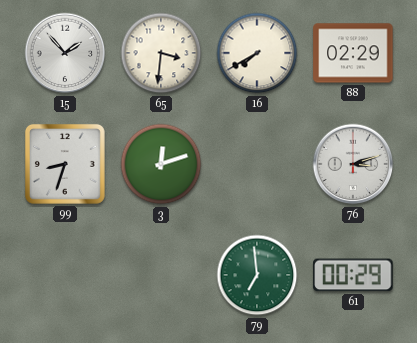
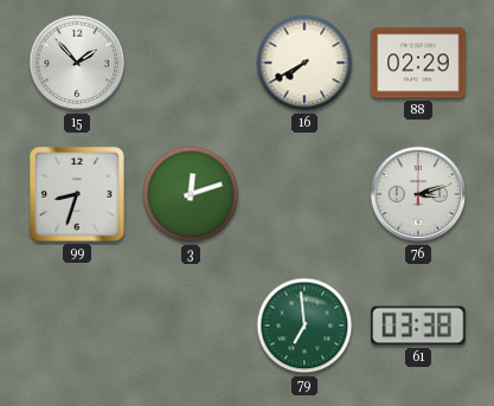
65: 3:31 -> none
61: 00:29 -> 03:38
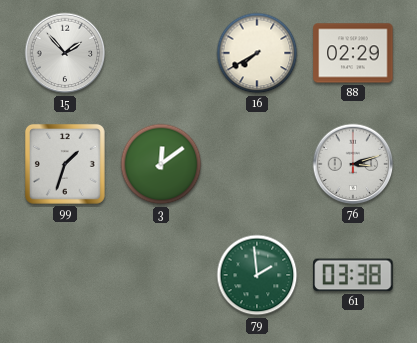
99: 8:33 -> 1:33
3: 12:12 -> 12:09
79: 6:59 -> 1:59
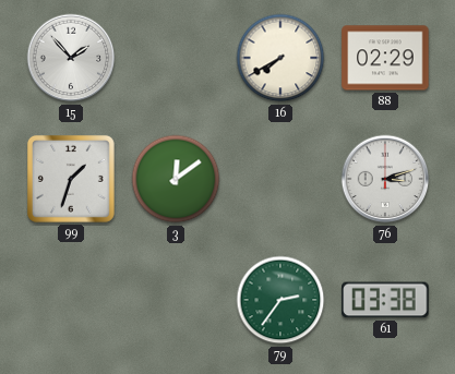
79: 1:59 -> 2:36
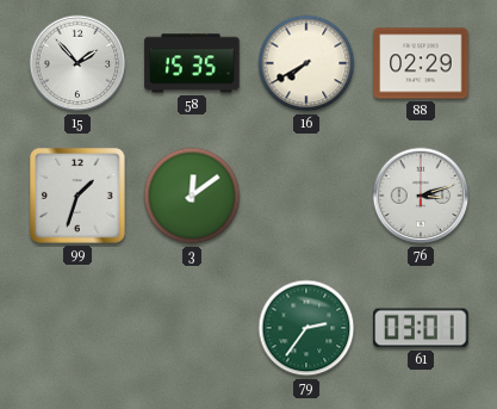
58: none -> 15:35
61: 03:38 -> 03:01
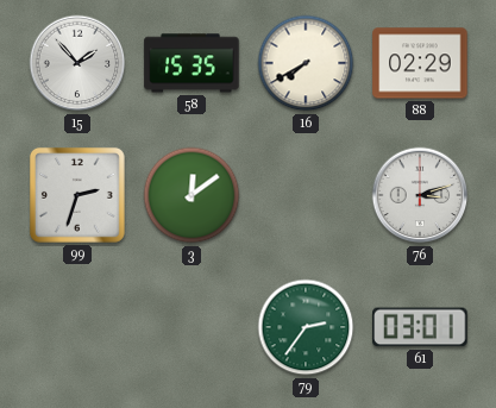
99: 1:33 -> 2:33
